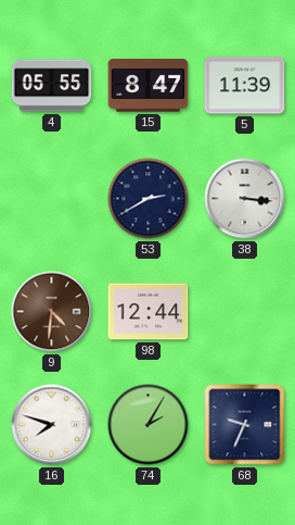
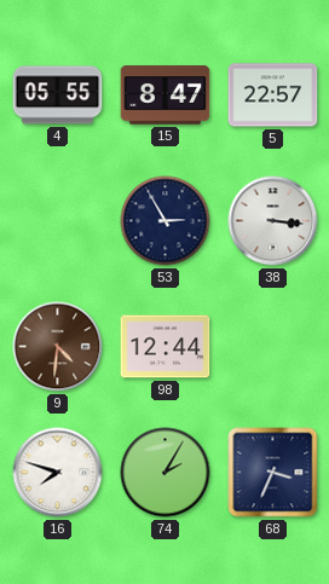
5: 11:39 -> 22:57
53: 2:40 -> 2:55
68: 9:34 -> 3:34
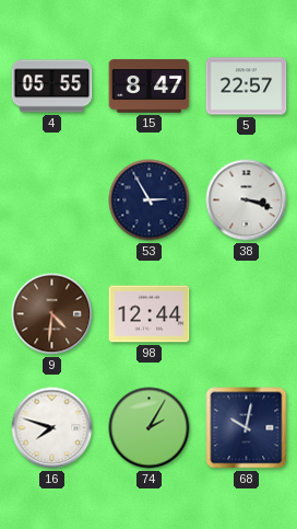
38: 3:16 -> 3:18
68: 3:34 -> 10:02
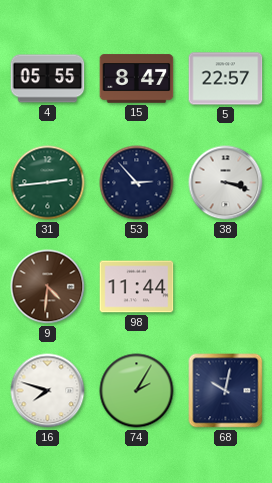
31: none -> 2:44
53: 2:55 -> 2:53
98: 12:44 -> 11:44
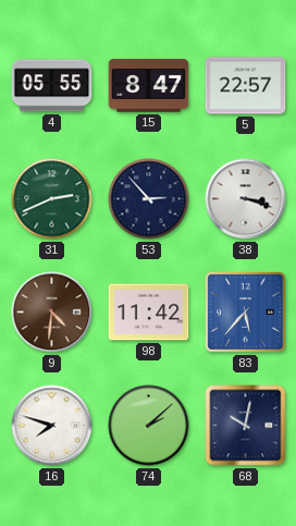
31: 2:44 -> 2:41
98: 11:44 -> 11:42
83: none -> 5:37
74: 2:05 -> 2:08
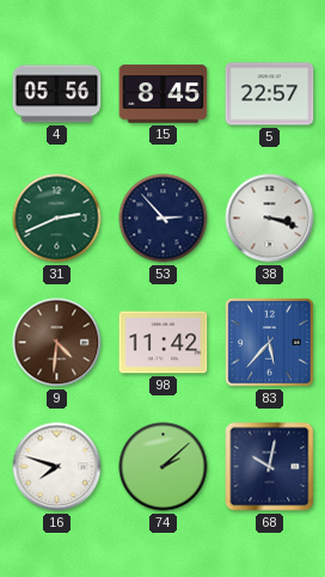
4: 05:55 -> 05:56
15: 8:47 -> 8:45
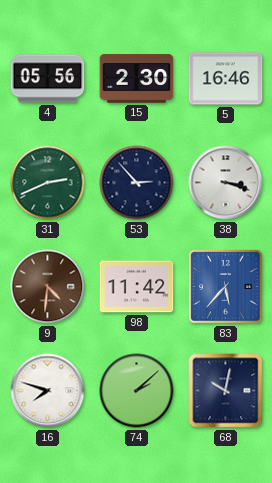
15: 8:45 -> 2:30
5: 22:57 -> 16:46
